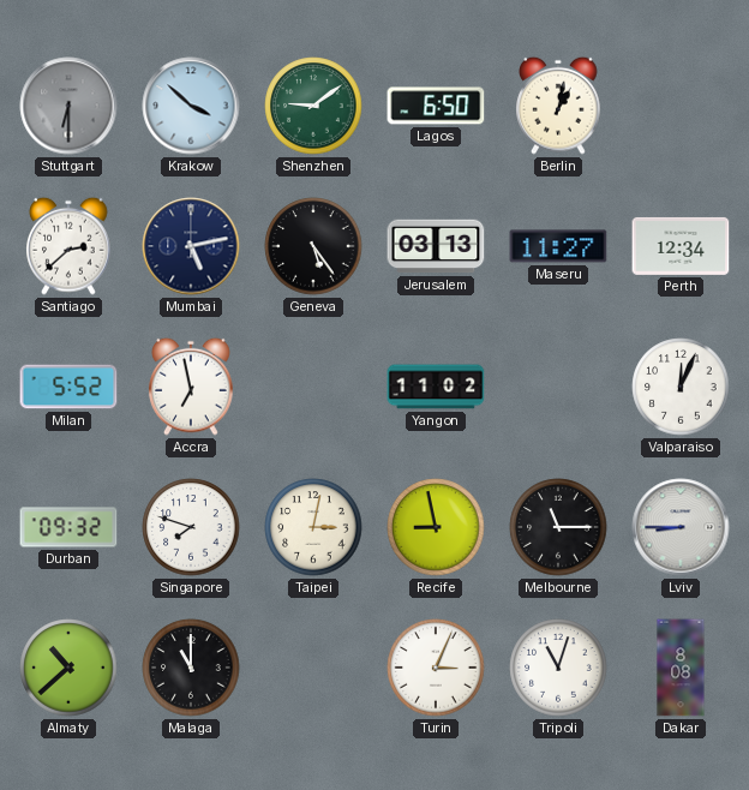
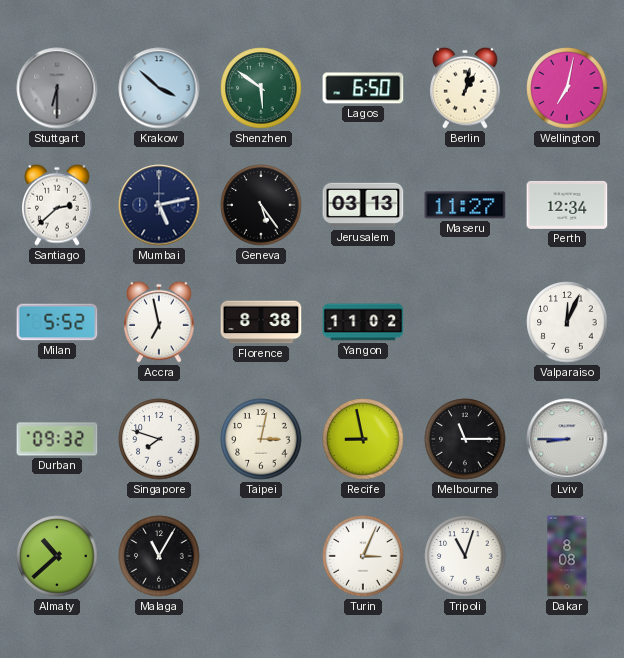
Shenzhen: 9:09 -> 5:51
Wellington: none -> 7:02
Florence: none -> 8:38
Malaga: 11:00 -> 11:05
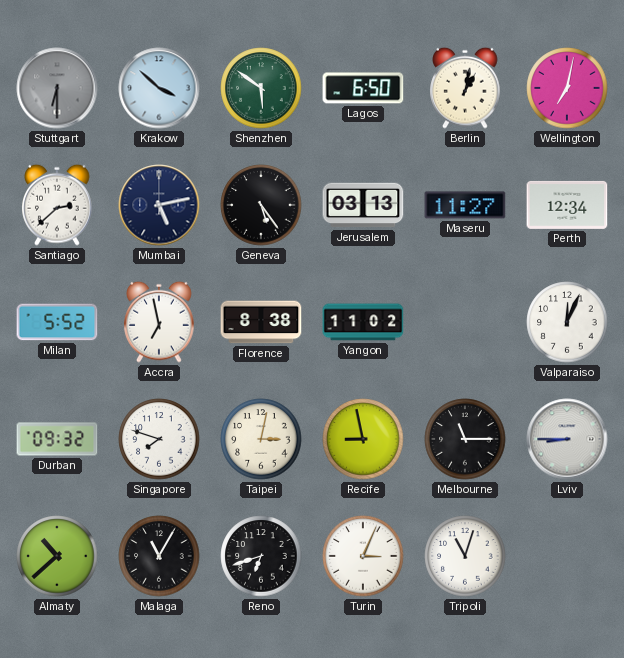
Reno: none -> 6:42
Dakar: 8:08 -> none
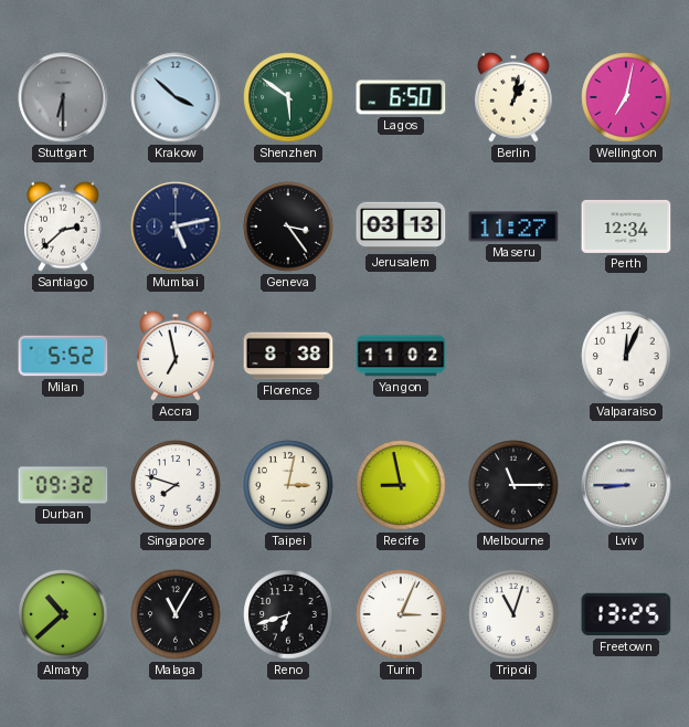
Geneva: 5:24 -> 3:24
Freetown: none -> 13:25
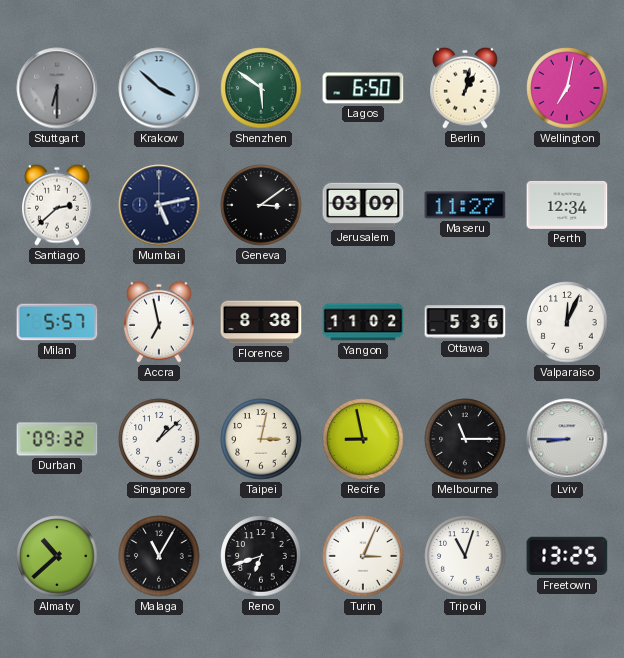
Geneva: 3:24 -> 3:09
Jerusalem: 03:13 -> 03:09
Milan: 5:52 -> 5:57
Ottawa: none -> 5:36
Singapore: 7:48 -> 1:08
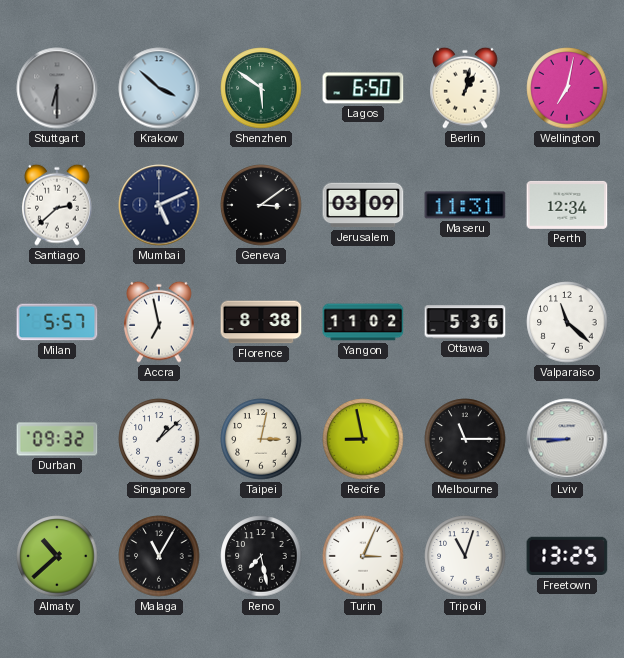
Mumbai: 5:13 -> 5:11
Maseru: 11:27 -> 11:31
Valparaiso: 12:04 -> 11:22
Reno: 6:42 -> 7:28
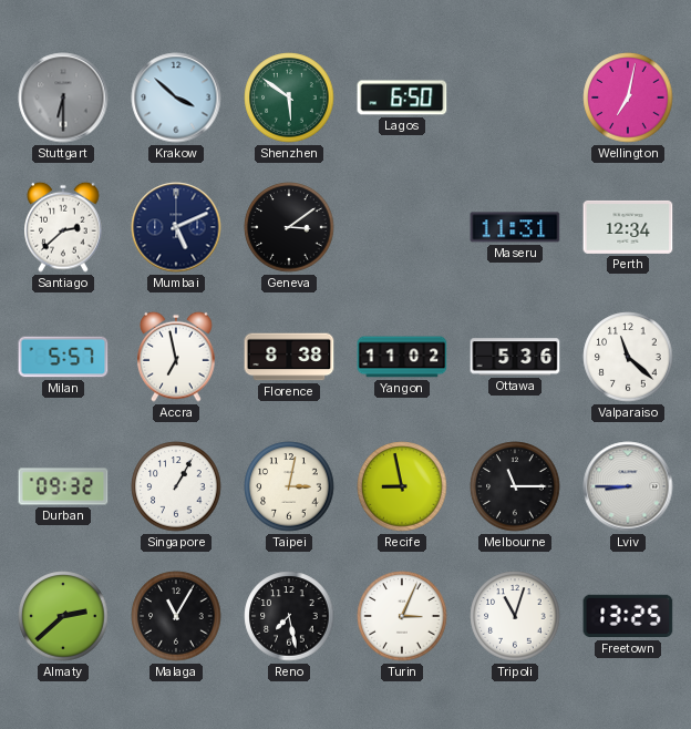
Berlin: 1:02 -> none
Jerusalem: 03:09 -> none
Singapore: 1:08 -> 1:05
Almaty: 10:38 -> 2:38
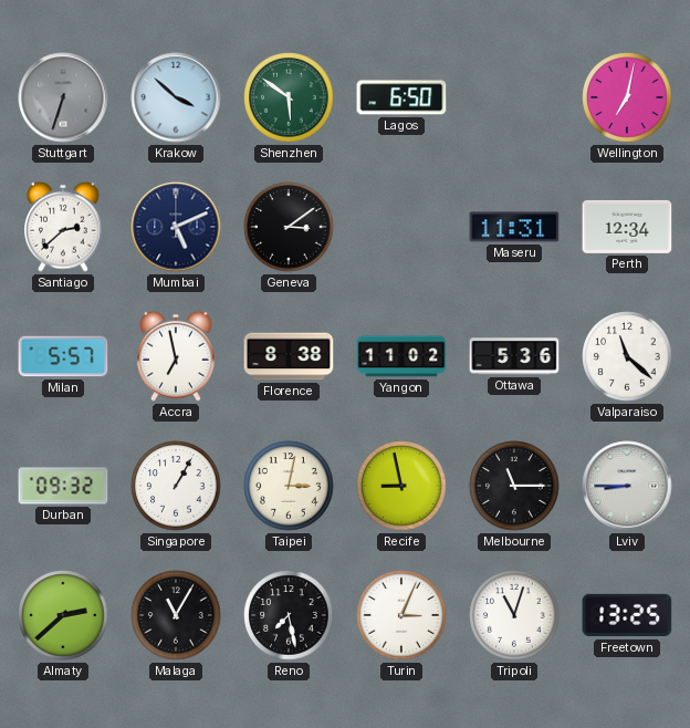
Stuttgart: 6:30 -> 6:33
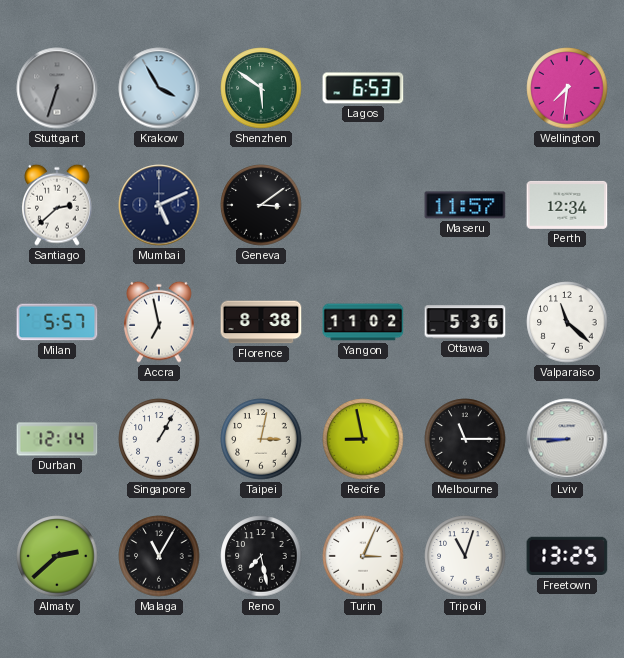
Krakow: 3:52 -> 3:55
Lagos: 6:50 -> 6:53
Wellington: 7:02 -> 7:31
Maseru: 11:31 -> 11:57
Durban: 09:32 -> 12:14
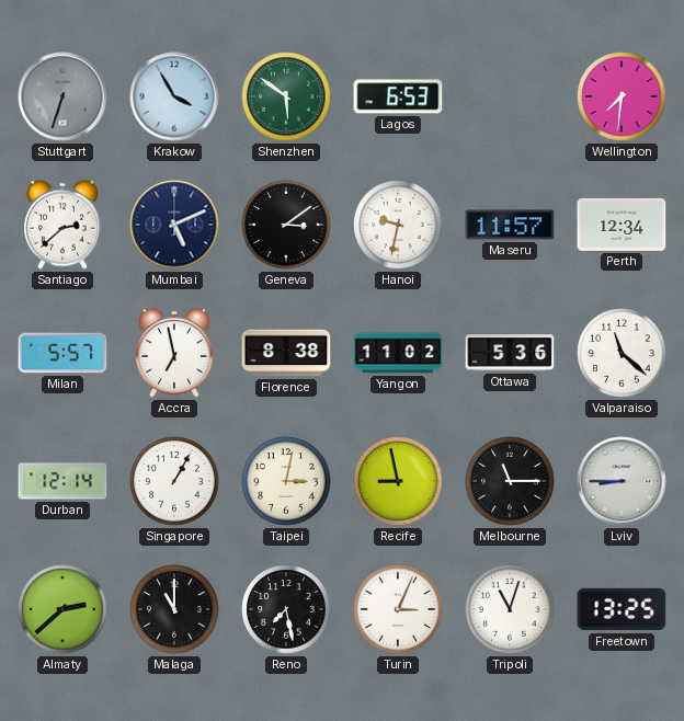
Hanoi: none -> 9:32
Malaga: 11:05 -> 11:00
